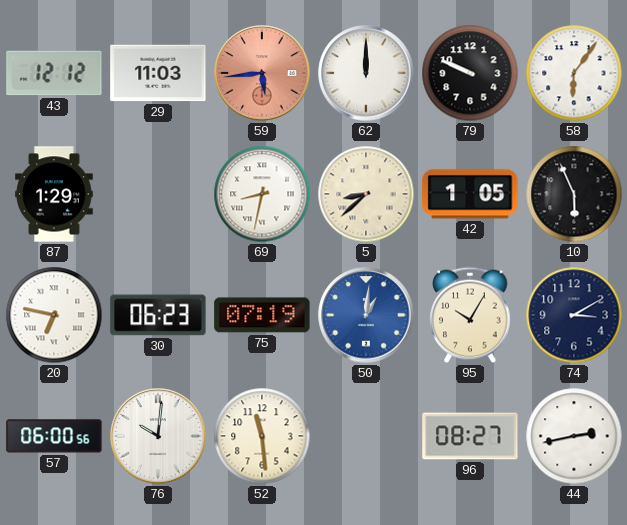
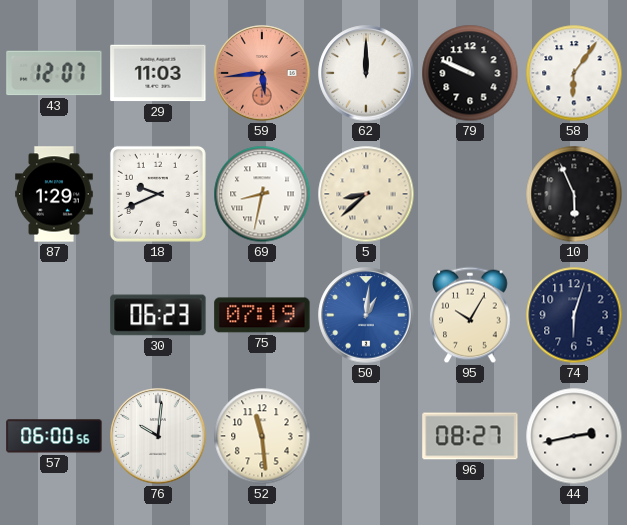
43: 12:12 -> 12:07
18: none -> 9:41
42: 1:05 -> none
20: 6:47 -> none
74: 3:10 -> 6:03
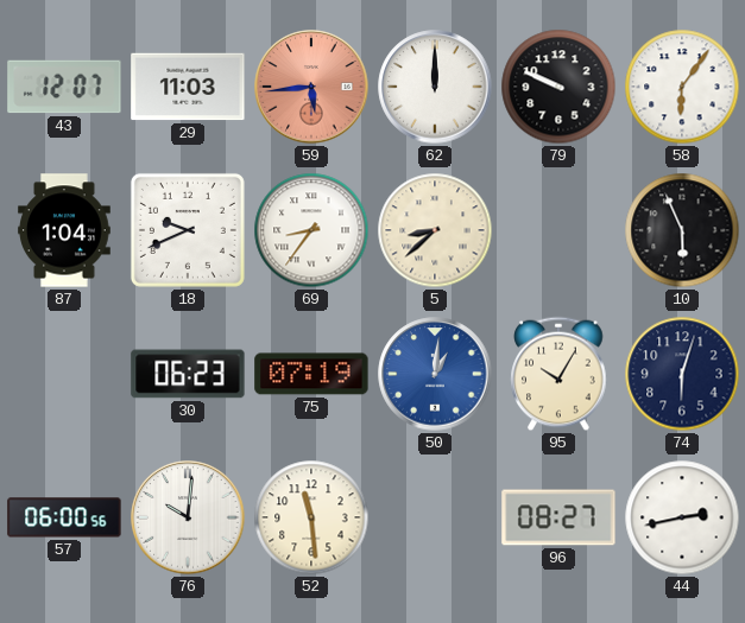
87: 1:29 -> 1:04
69: 8:32 -> 8:36
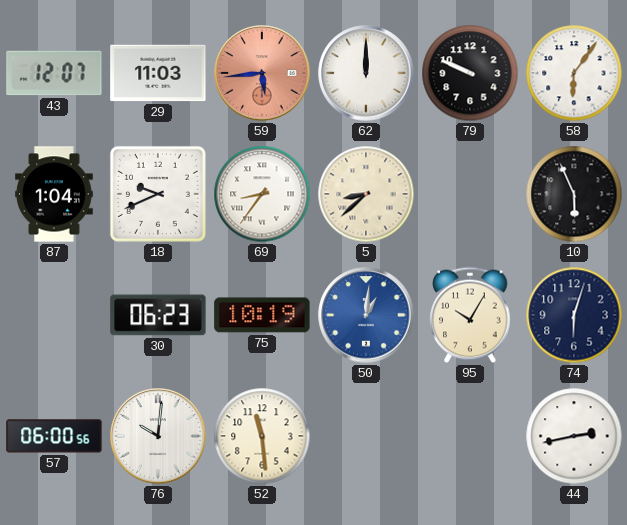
75: 07:19 -> 10:19
96: 08:27 -> none
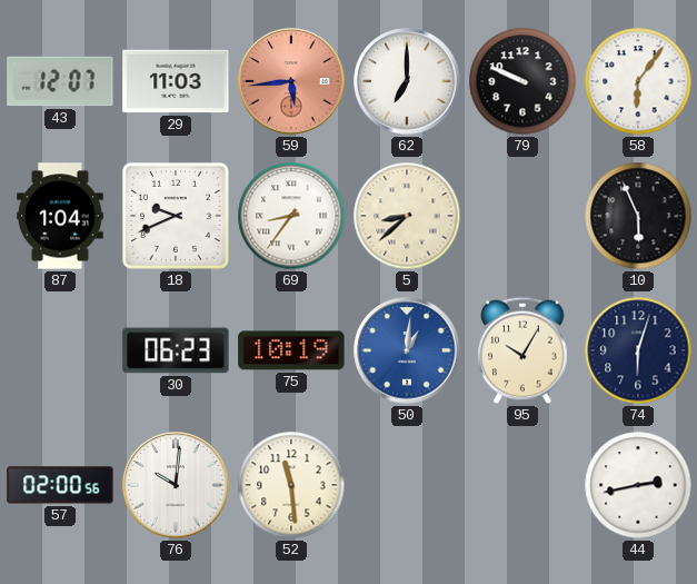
62: 12:00 -> 7:00
57: 06:00 -> 02:00
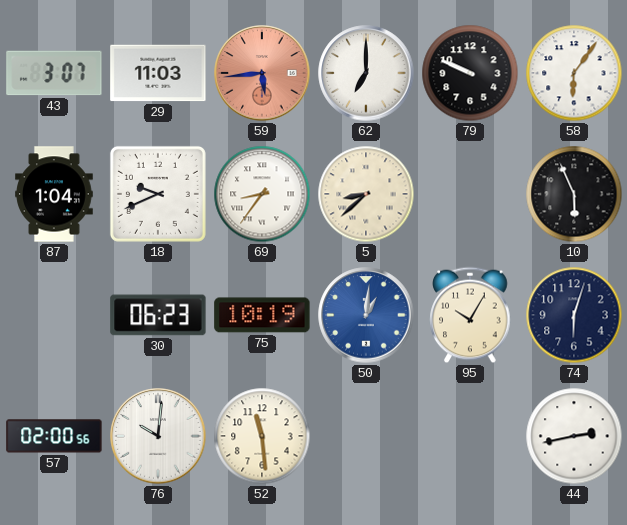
43: 12:07 -> 3:07
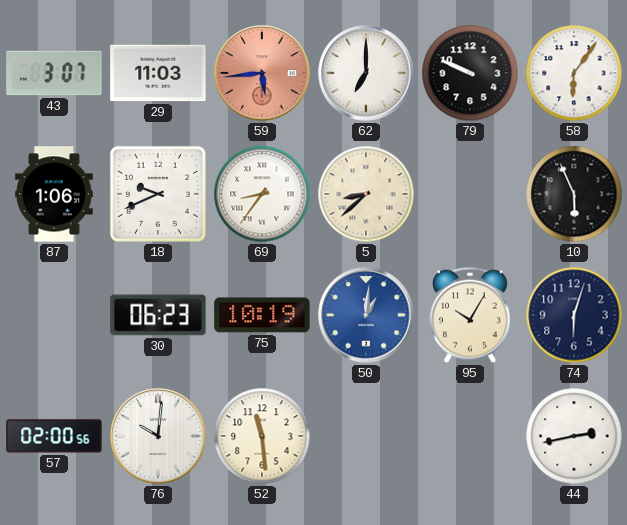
87: 1:04 -> 1:06
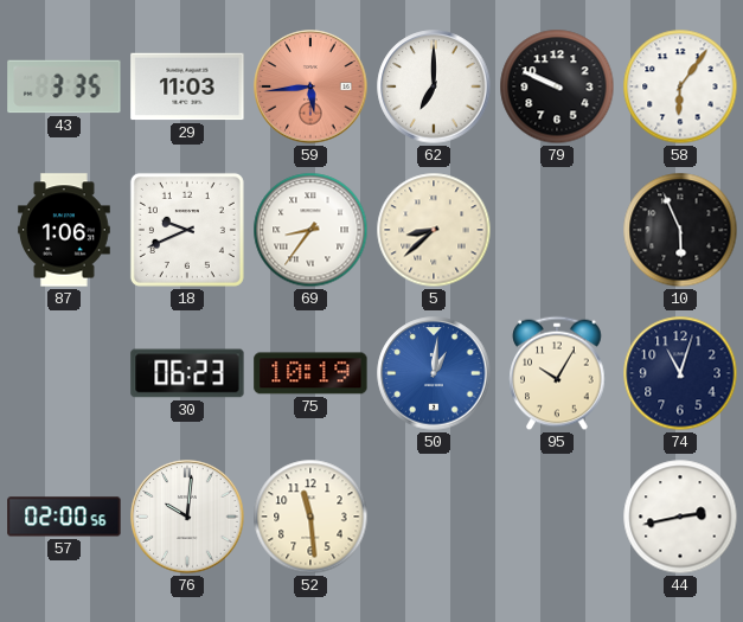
43: 3:07 -> 3:35
74: 6:03 -> 11:03
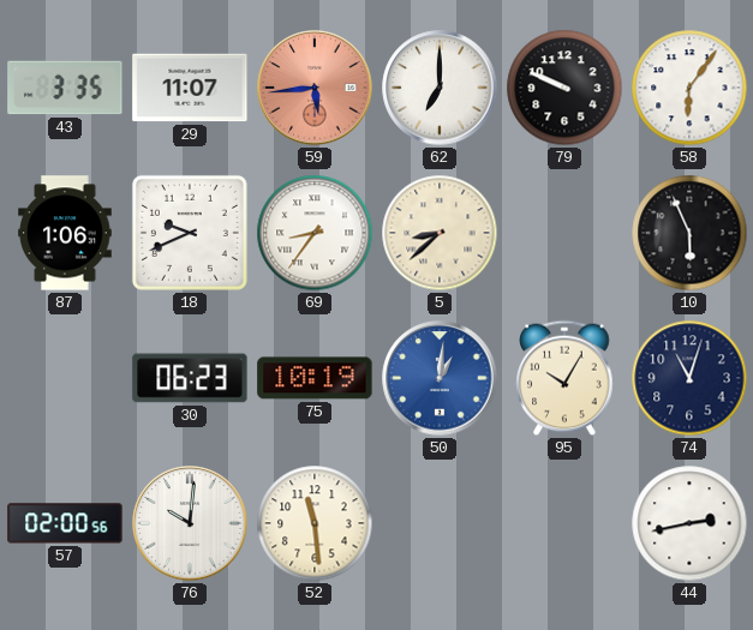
29: 11:03 -> 11:07
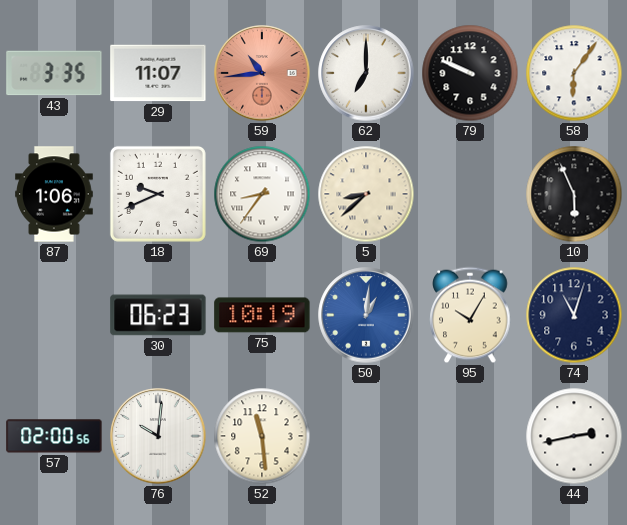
59: 5:44 -> 10:44
